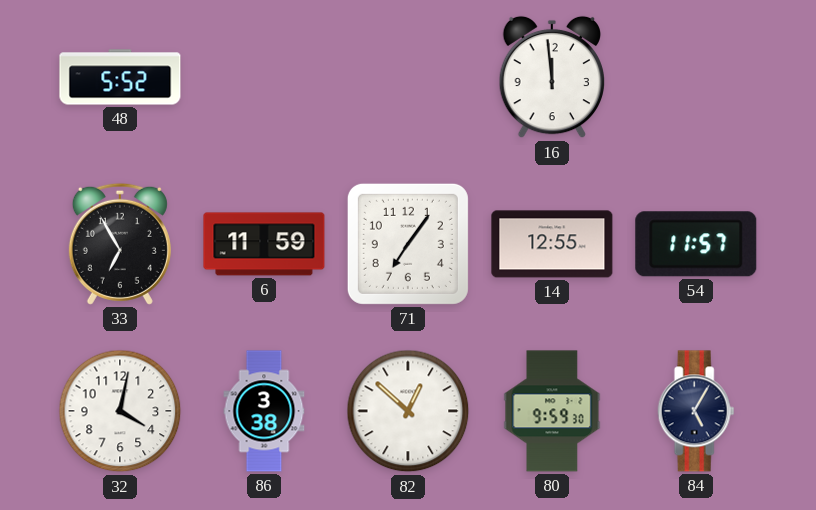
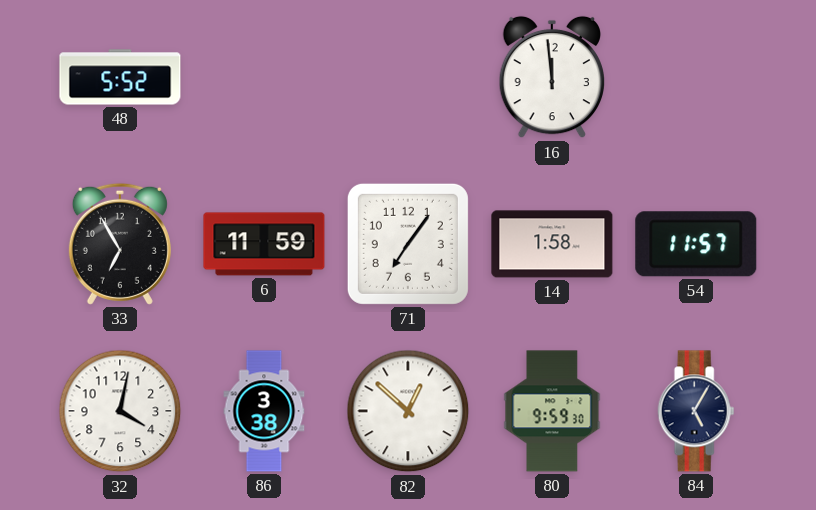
14: 12:55 -> 1:58
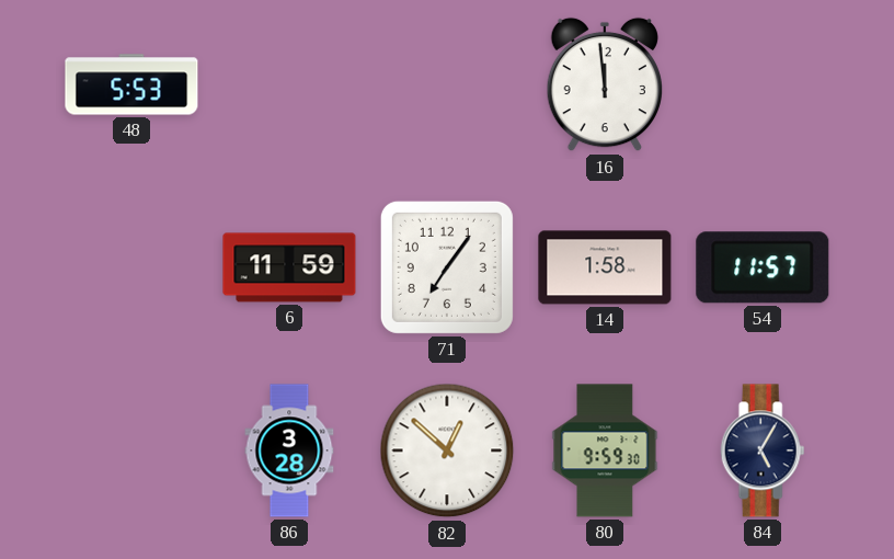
48: 5:52 -> 5:53
33: 6:55 -> none
32: 4:02 -> none
86: 3:38 -> 3:28
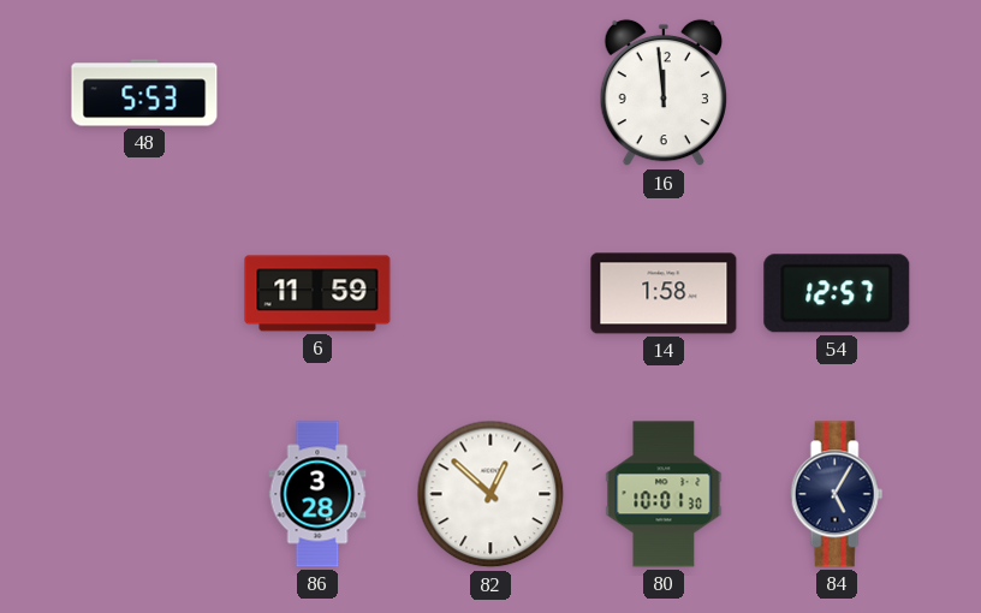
71: 7:06 -> none
54: 11:57 -> 12:57
80: 9:59 -> 10:01
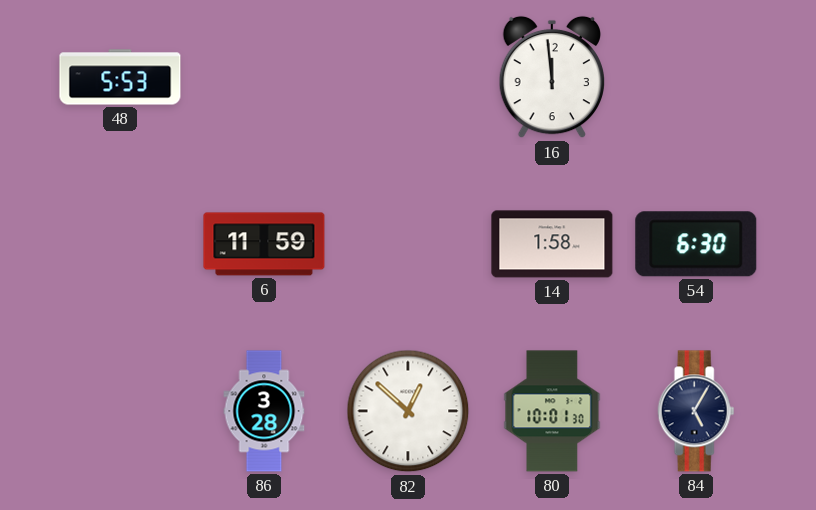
54: 12:57 -> 6:30
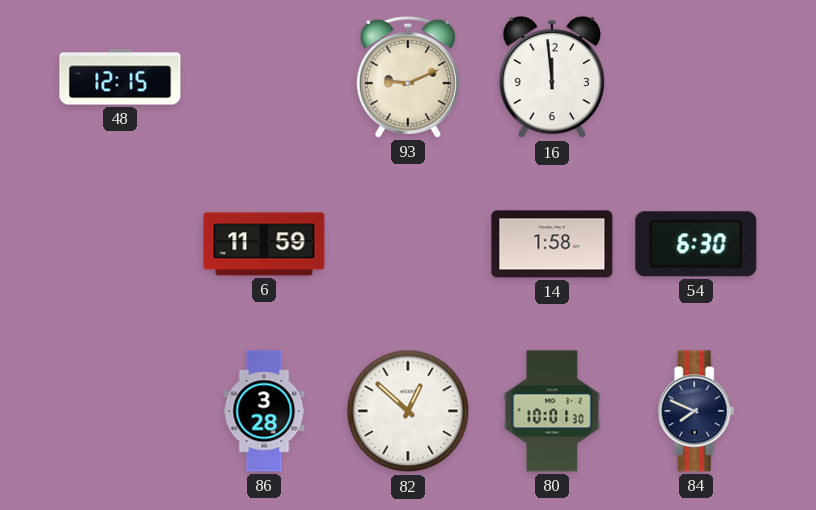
48: 5:53 -> 12:15
93: none -> 9:11
84: 5:05 -> 7:49
